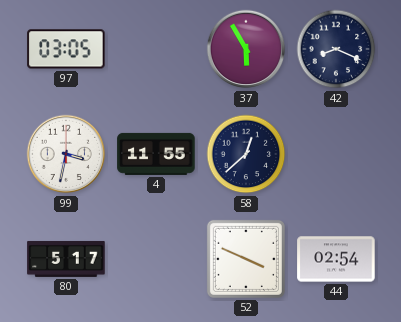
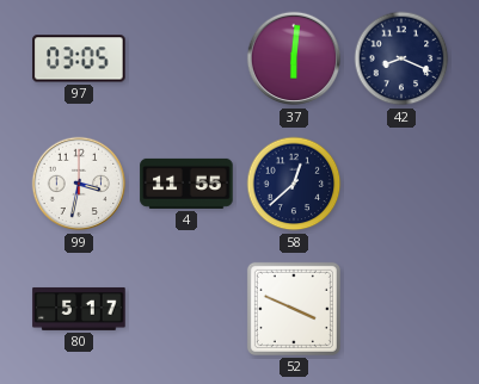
37: 5:55 -> 6:01
44: 02:54 -> none
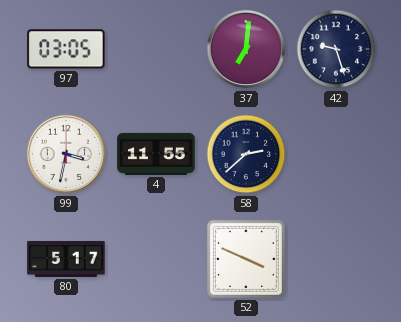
37: 6:01 -> 7:01
42: 8:19 -> 9:27
58: 12:38 -> 2:38
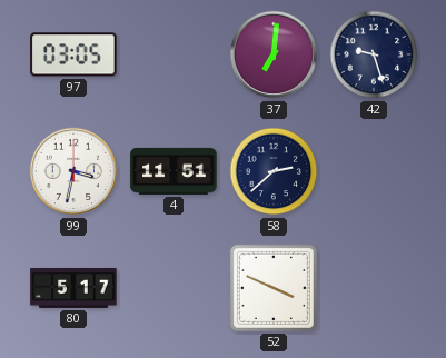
4: 11:55 -> 11:51
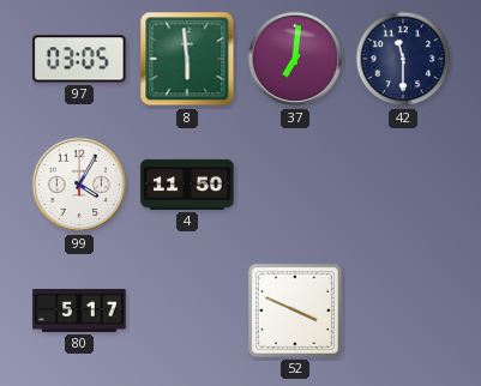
8: none -> 5:59
42: 9:27 -> 11:30
99: 3:32 -> 4:05
4: 11:51 -> 11:50
58: 2:38 -> none
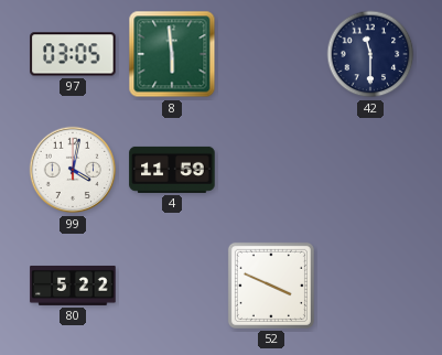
37: 7:01 -> none
99: 4:05 -> 4:02
4: 11:50 -> 11:59
80: 5:17 -> 5:22
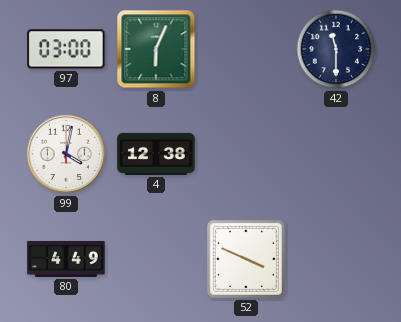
97: 03:05 -> 03:00
8: 5:59 -> 6:04
4: 11:59 -> 12:38
80: 5:22 -> 4:49
